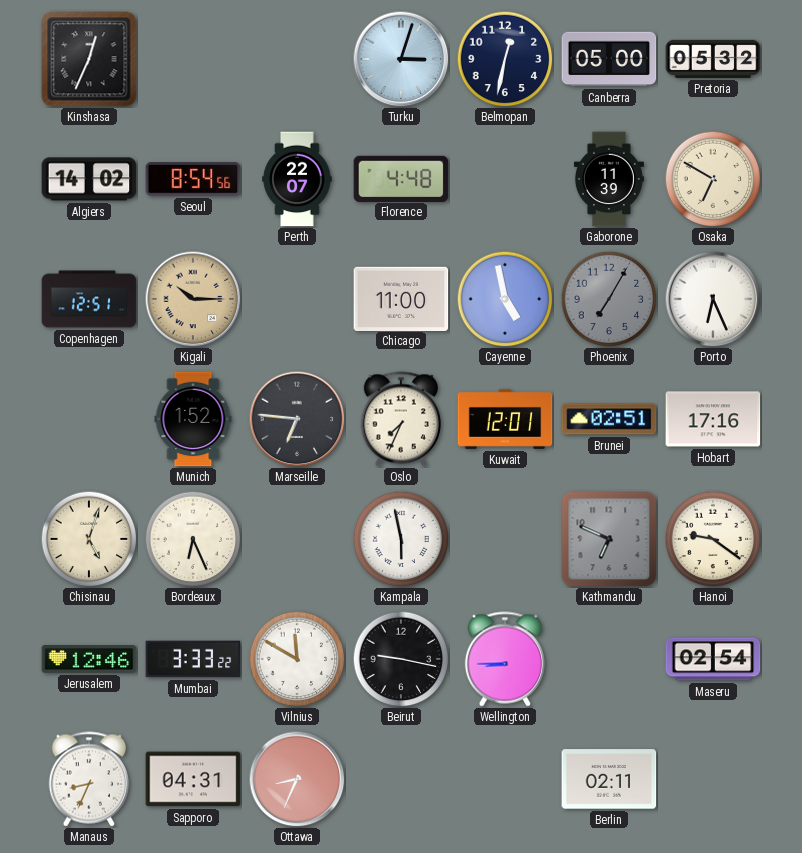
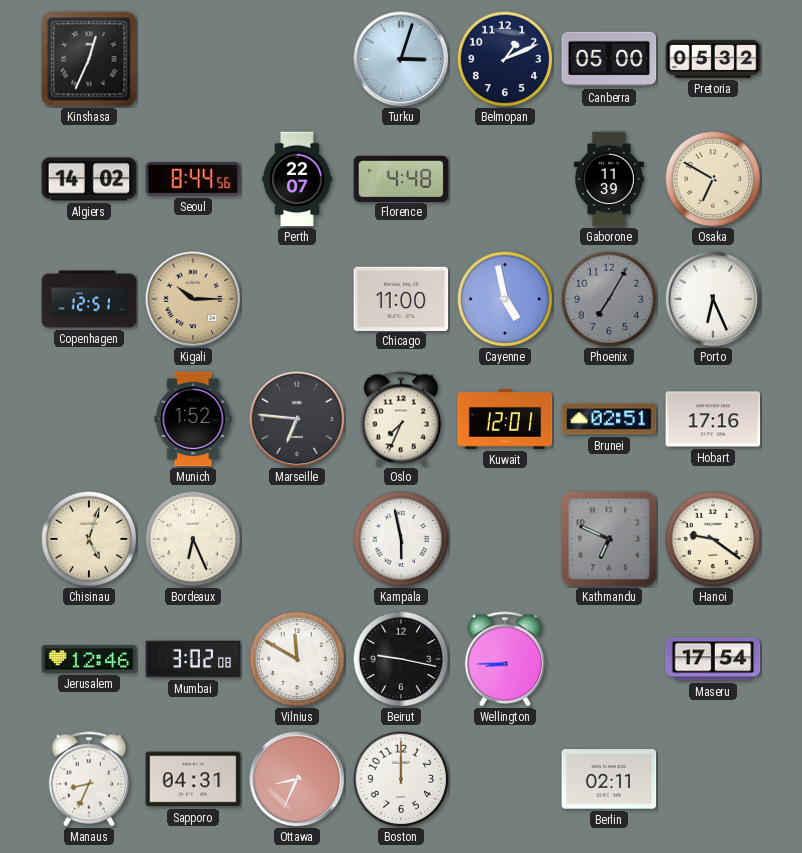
Belmopan: 12:32 -> 1:11
Seoul: 8:54 -> 8:44
Mumbai: 3:33 -> 3:02
Maseru: 02:54 -> 17:54
Boston: none -> 12:00
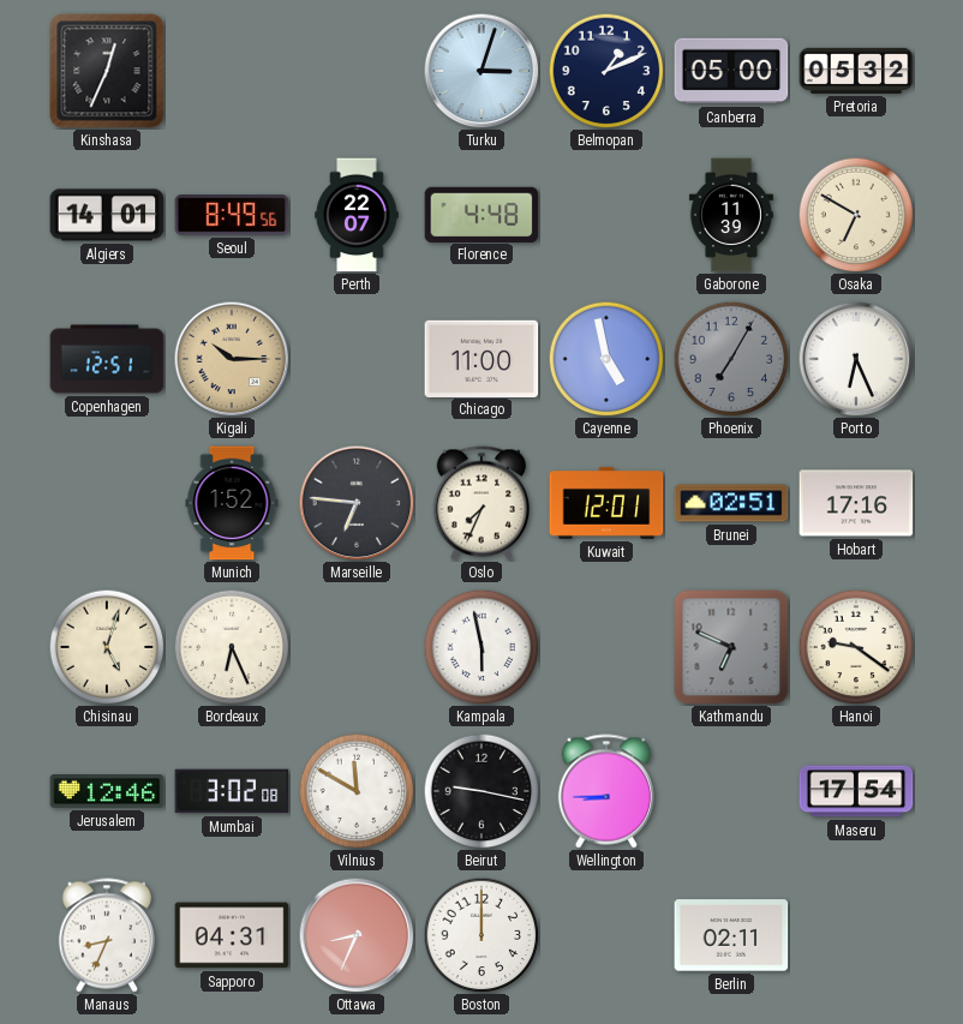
Algiers: 14:02 -> 14:01
Seoul: 8:44 -> 8:49
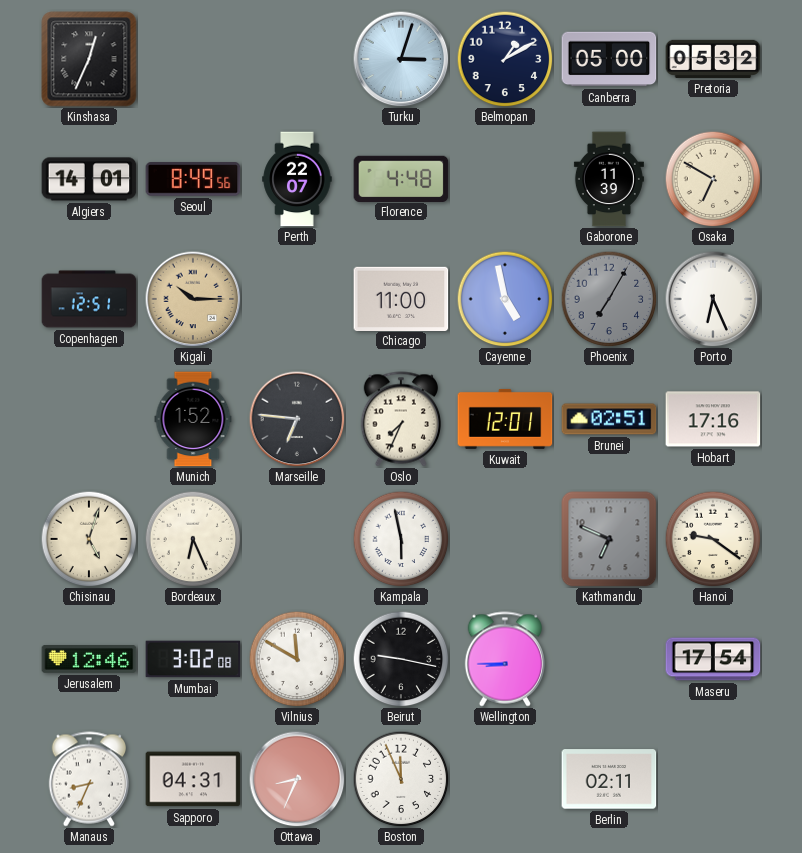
Belmopan: 1:11 -> 1:10
Boston: 12:00 -> 11:56
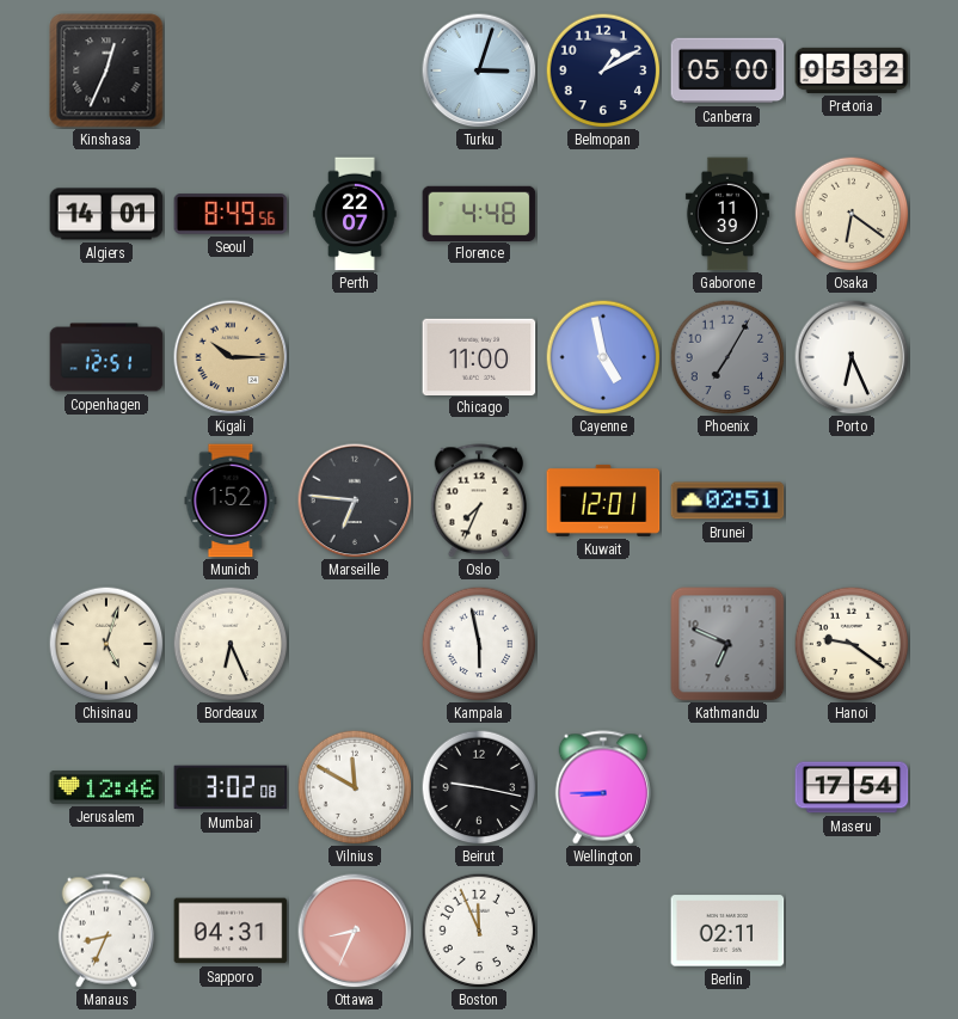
Osaka: 6:50 -> 6:21
Hobart: 17:16 -> none
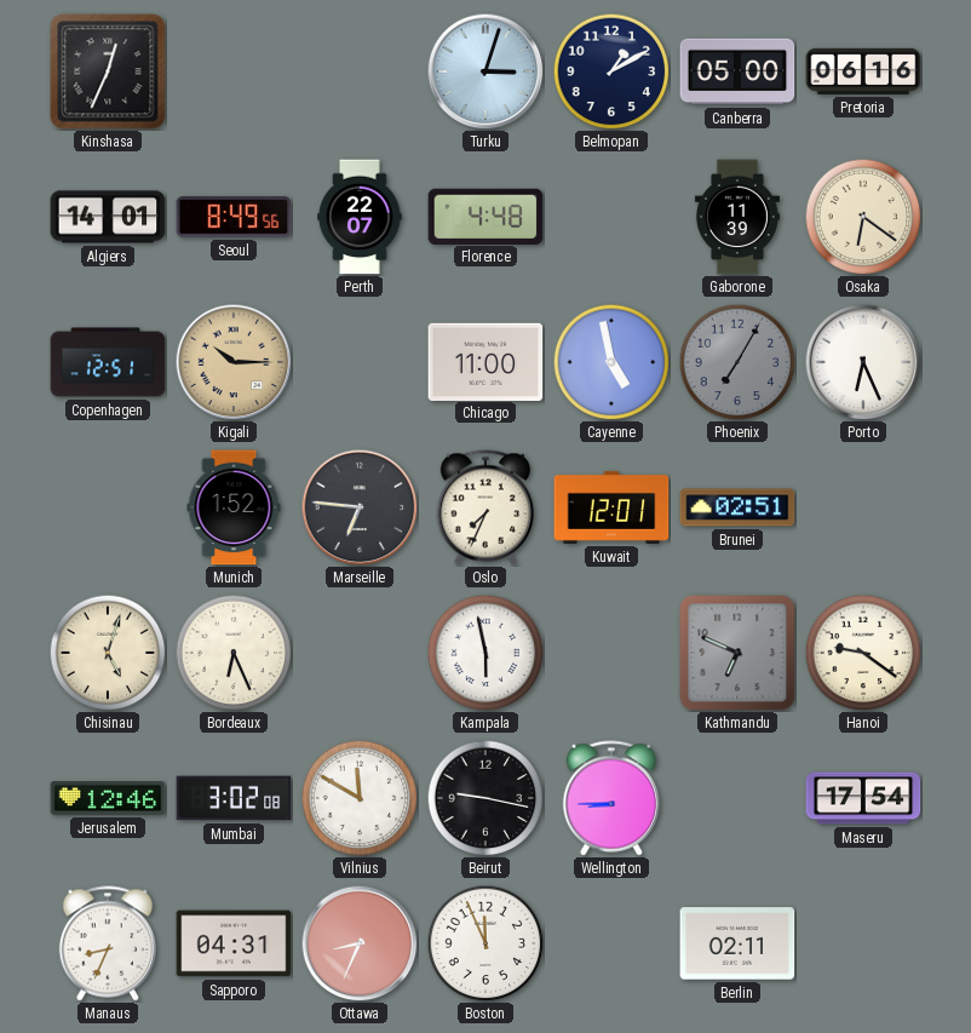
Pretoria: 05:32 -> 06:16
